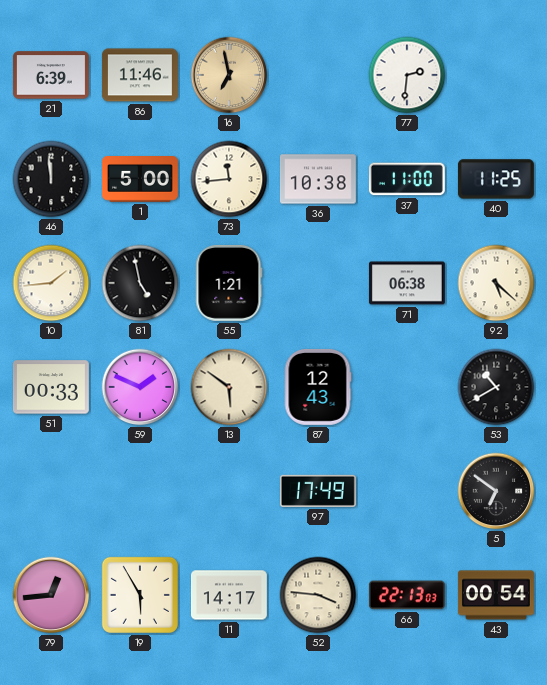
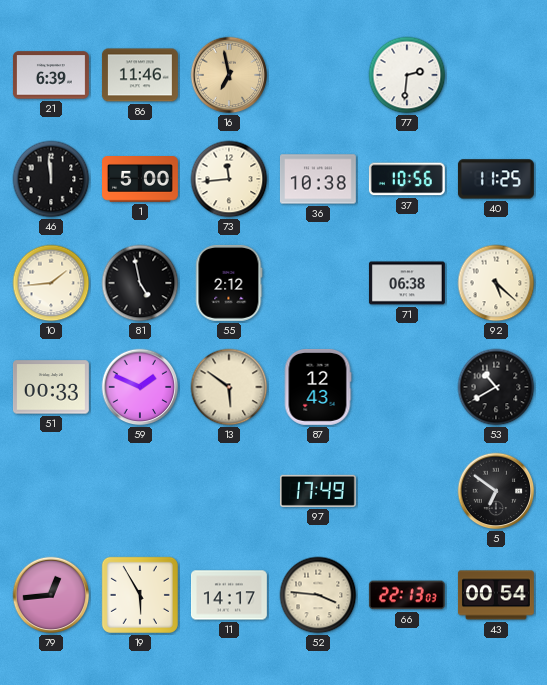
37: 11:00 -> 10:56
55: 1:21 -> 2:12
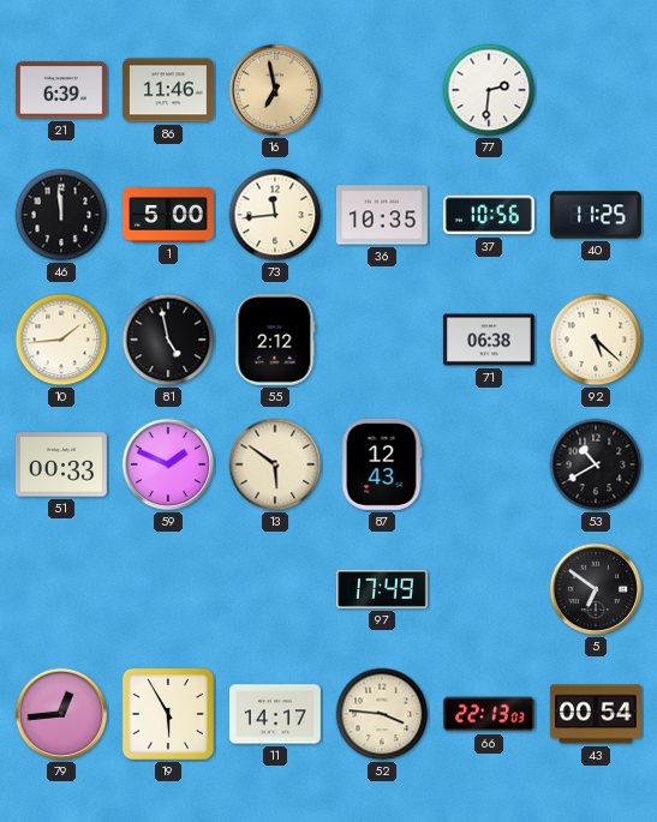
36: 10:38 -> 10:35
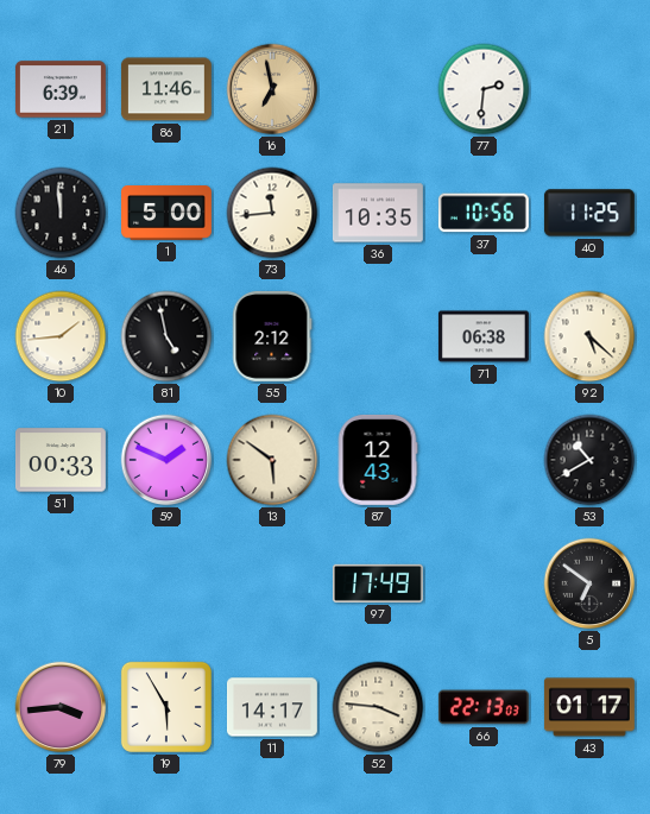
79: 12:44 -> 3:44
43: 00:54 -> 01:17
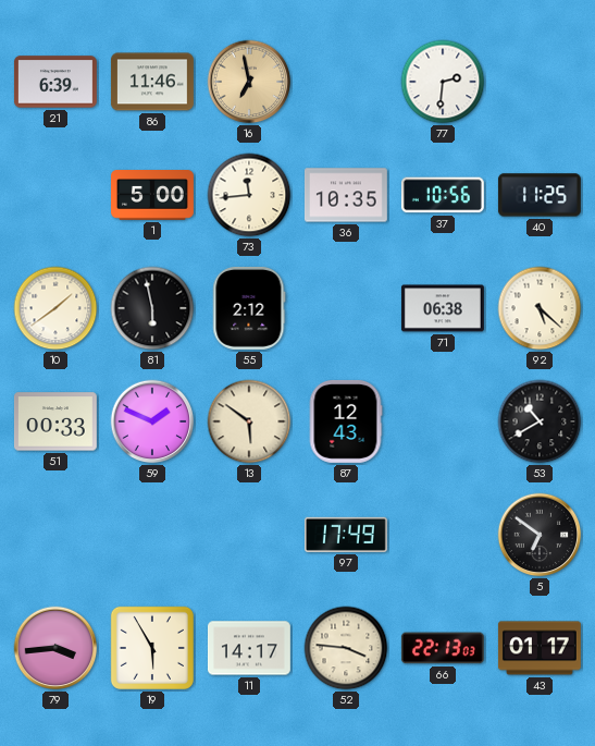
46: 11:59 -> none
10: 1:44 -> 1:39
81: 4:58 -> 5:58
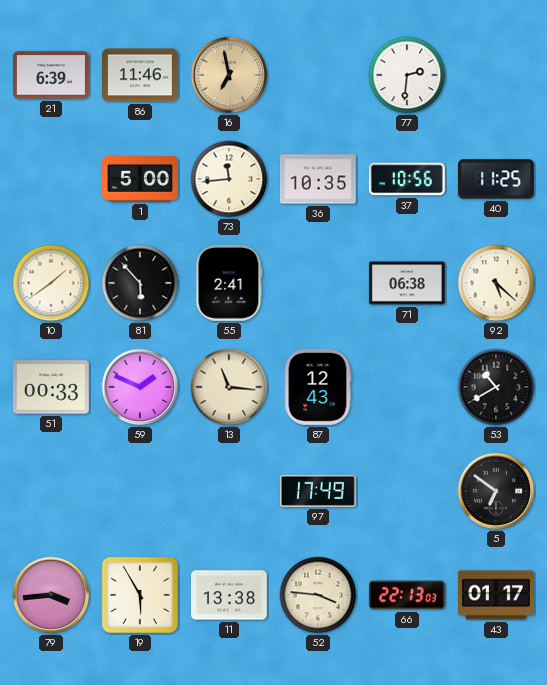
81: 5:58 -> 5:53
55: 2:12 -> 2:41
13: 5:51 -> 11:16
11: 14:17 -> 13:38
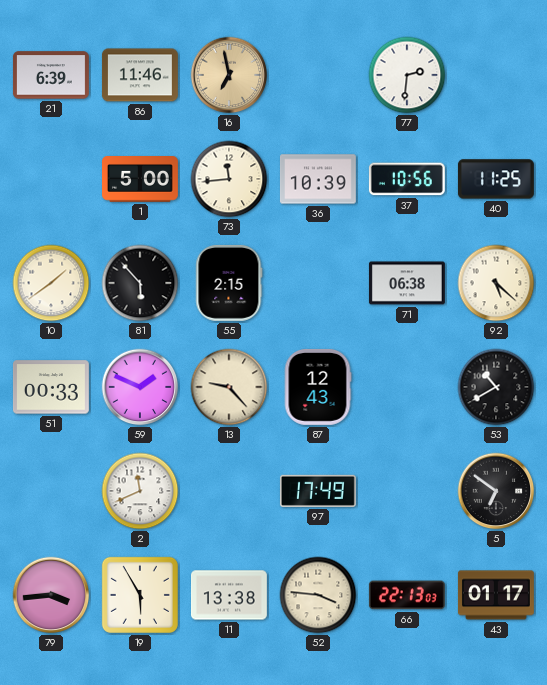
36: 10:35 -> 10:39
55: 2:41 -> 2:15
13: 11:16 -> 9:23
2: none -> 11:41
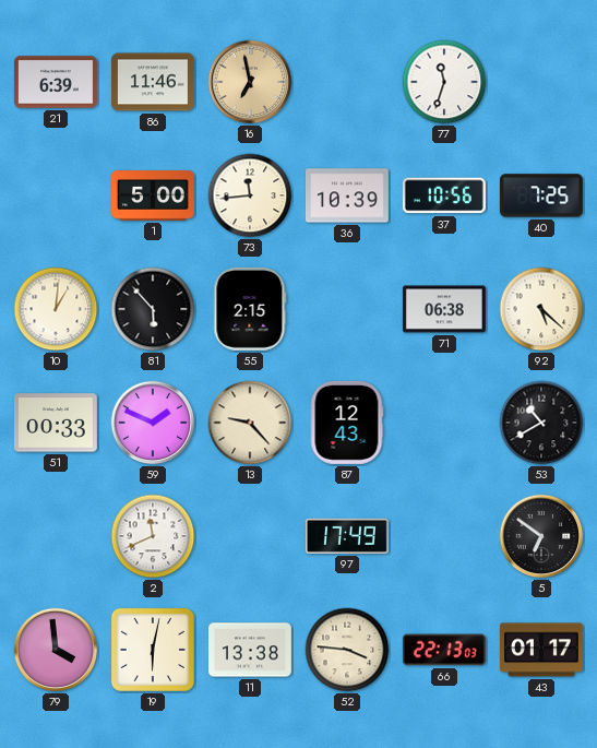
77: 2:31 -> 11:33
40: 11:25 -> 7:25
10: 1:39 -> 1:01
79: 3:44 -> 3:59
19: 5:55 -> 6:02
